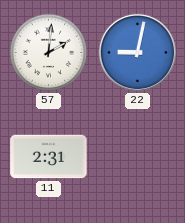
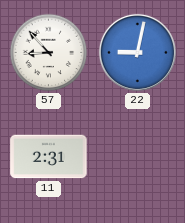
57: 2:01 -> 8:53
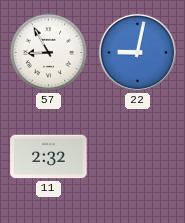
57: 8:53 -> 8:55
11: 2:31 -> 2:32
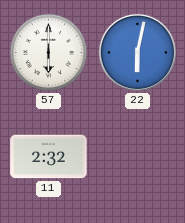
57: 8:55 -> 6:00
22: 9:02 -> 6:02
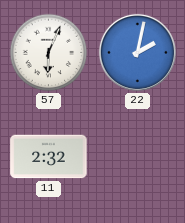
57: 6:00 -> 6:04
22: 6:02 -> 2:02
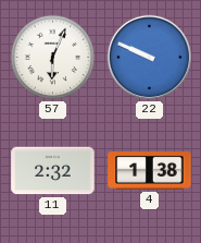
22: 2:02 -> 9:49
4: none -> 1:38
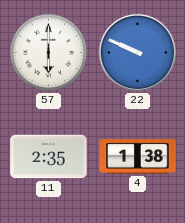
57: 6:04 -> 6:00
11: 2:32 -> 2:35
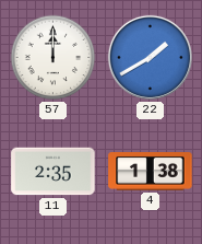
57: 6:00 -> 12:00
22: 9:49 -> 1:40
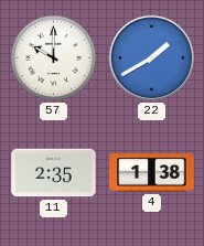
57: 12:00 -> 10:00
